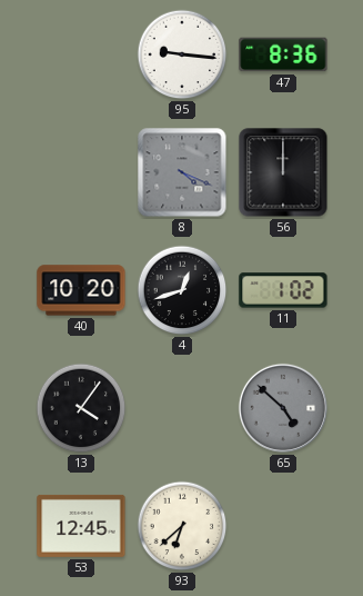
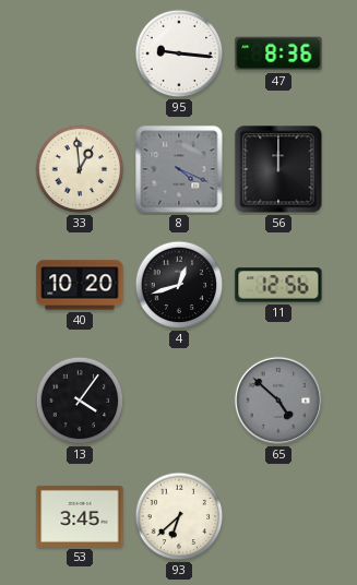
33: none -> 12:59
11: 1:02 -> 12:56
53: 12:45 -> 3:45
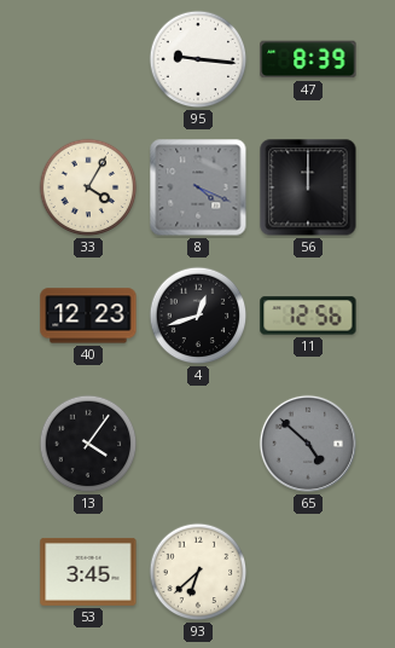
47: 8:36 -> 8:39
33: 12:59 -> 4:05
40: 10:20 -> 12:23
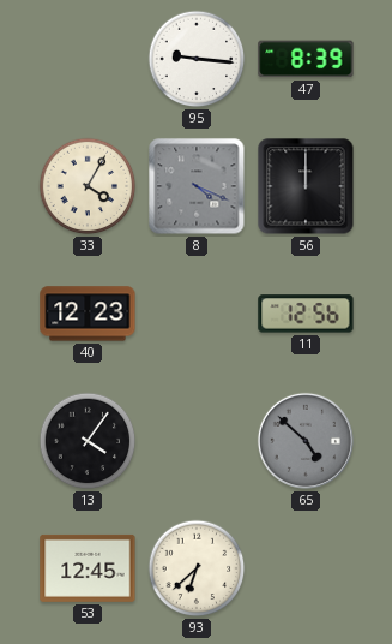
4: 12:42 -> none
53: 3:45 -> 12:45
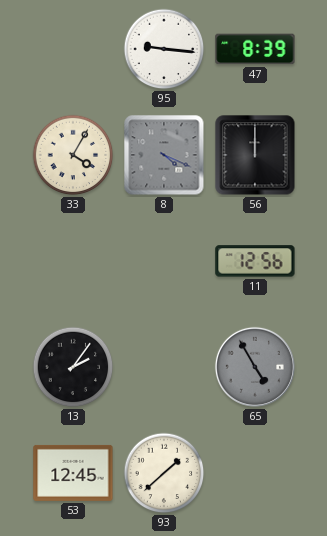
40: 12:23 -> none
13: 4:06 -> 2:06
65: 4:52 -> 4:55
93: 6:38 -> 1:38
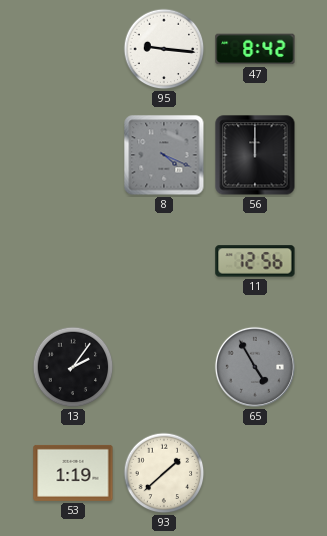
47: 8:39 -> 8:42
33: 4:05 -> none
53: 12:45 -> 1:19
